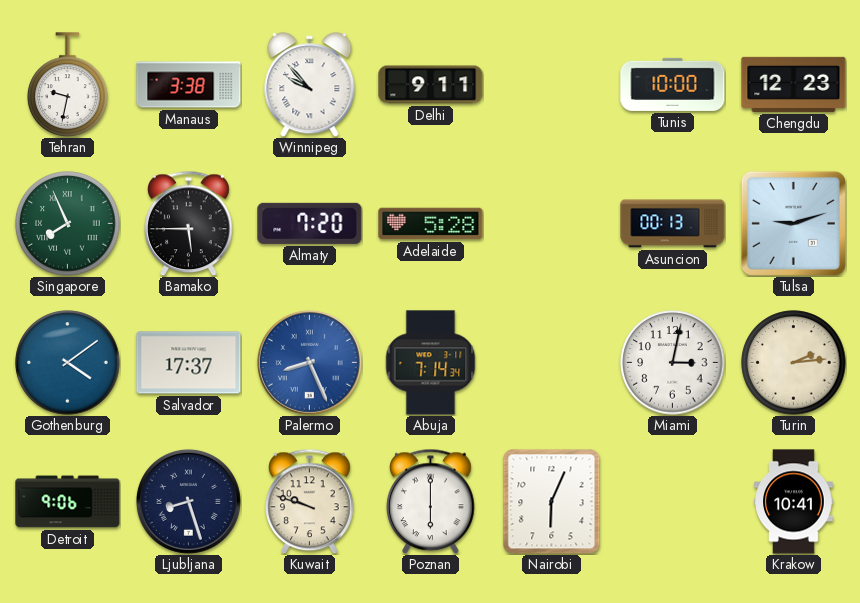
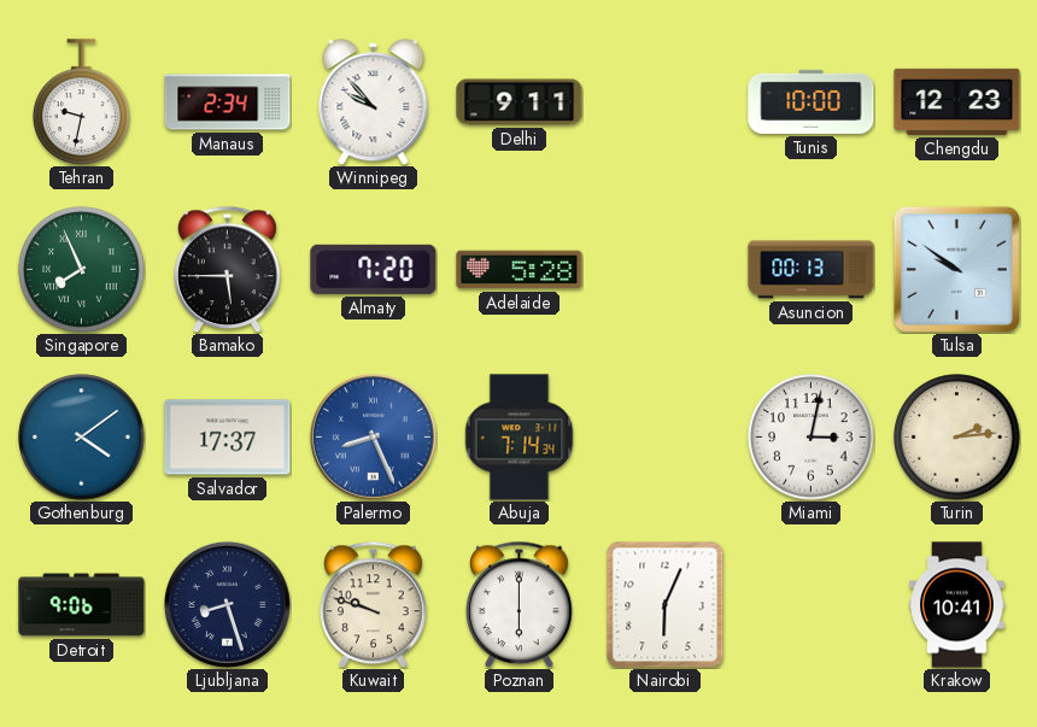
Manaus: 3:38 -> 2:34
Tulsa: 9:12 -> 9:51
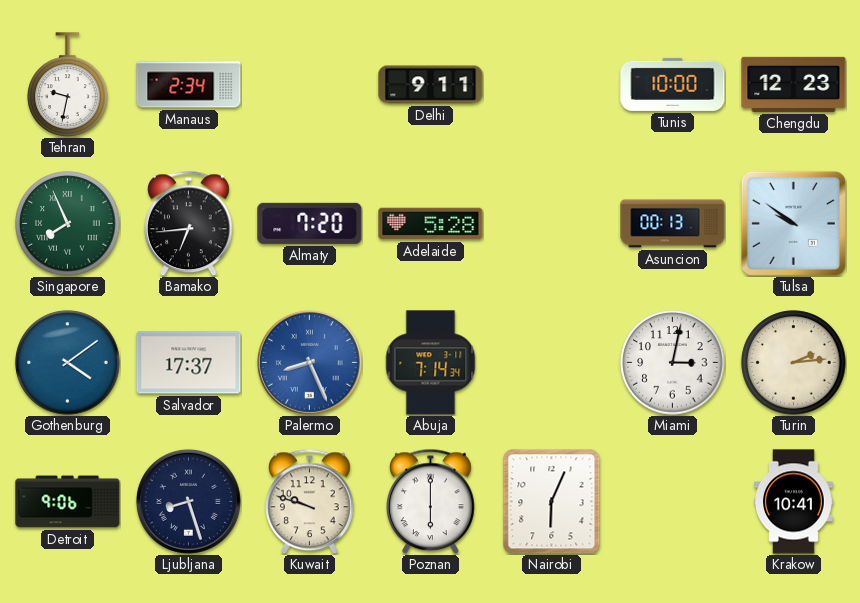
Winnipeg: 9:53 -> none
Bamako: 5:45 -> 6:44
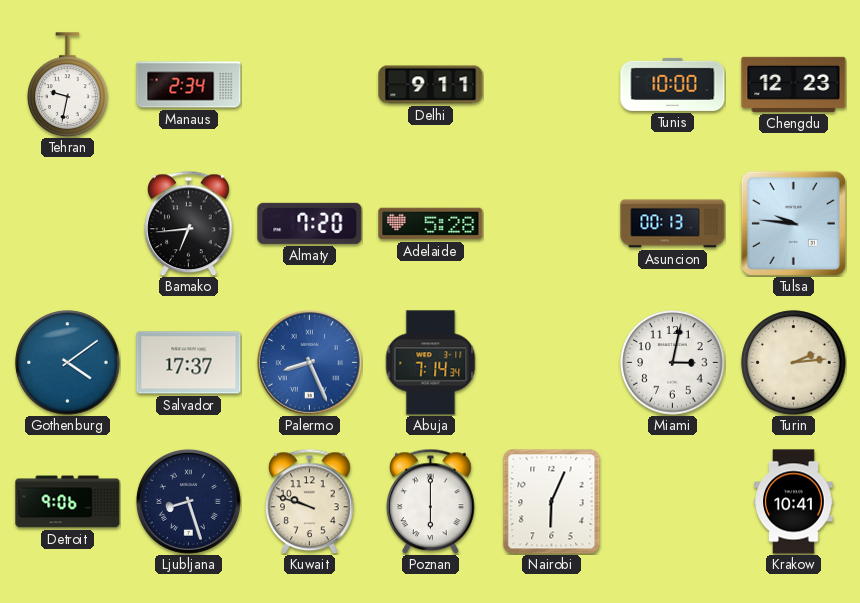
Singapore: 7:56 -> none
Tulsa: 9:51 -> 9:46
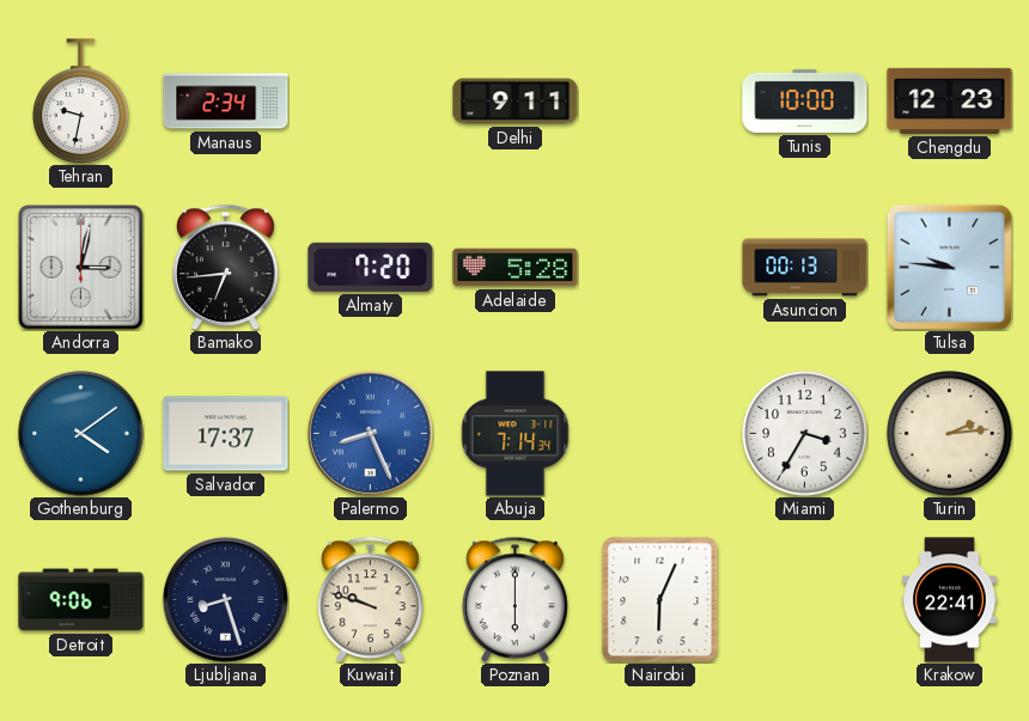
Andorra: none -> 3:02
Miami: 3:02 -> 3:35
Krakow: 10:41 -> 22:41
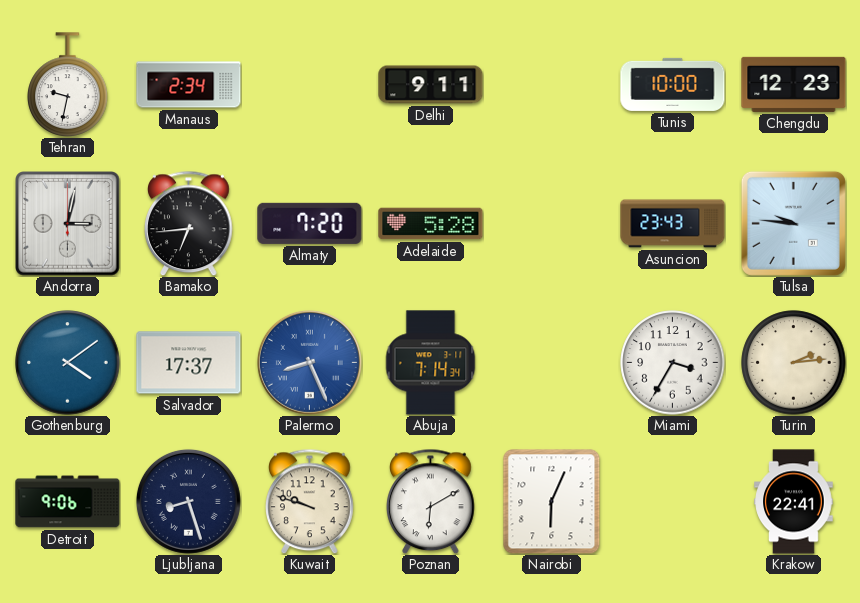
Asuncion: 00:13 -> 23:43
Poznan: 6:00 -> 6:10
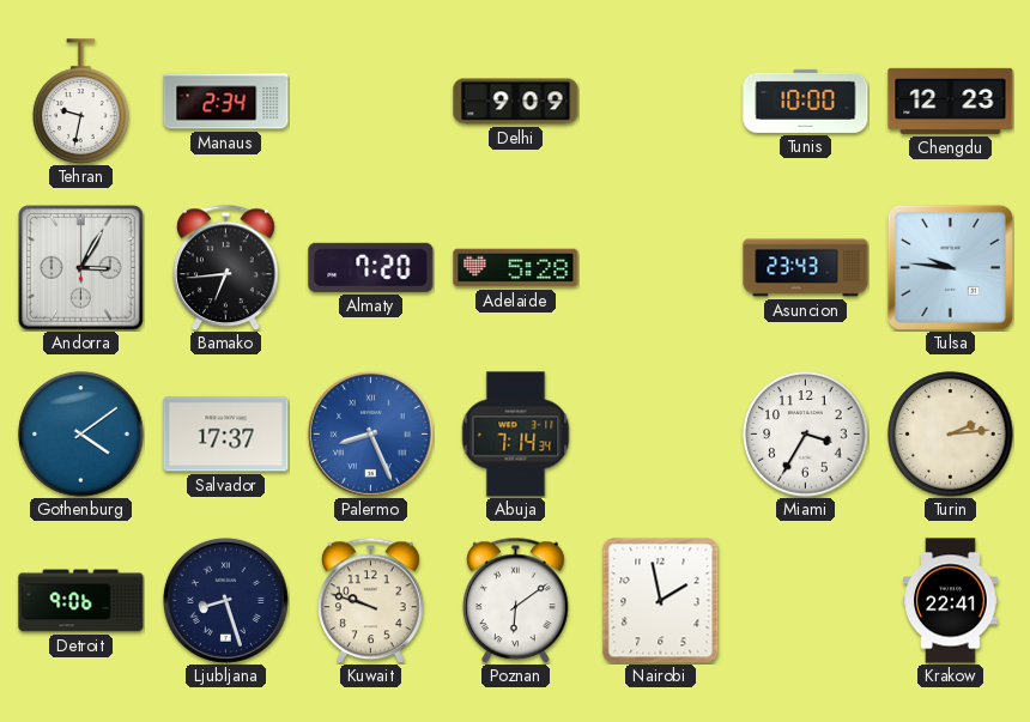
Delhi: 9:11 -> 9:09
Andorra: 3:02 -> 3:05
Poznan: 6:10 -> 6:09
Nairobi: 6:04 -> 1:58
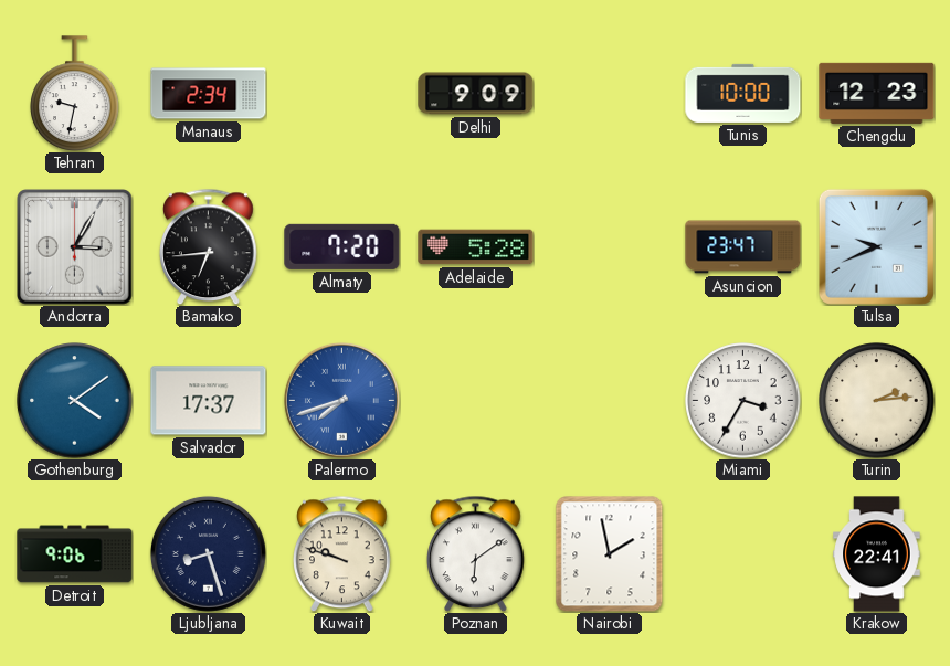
Asuncion: 23:43 -> 23:47
Tulsa: 9:46 -> 9:41
Palermo: 8:26 -> 7:42
Abuja: 7:14 -> none
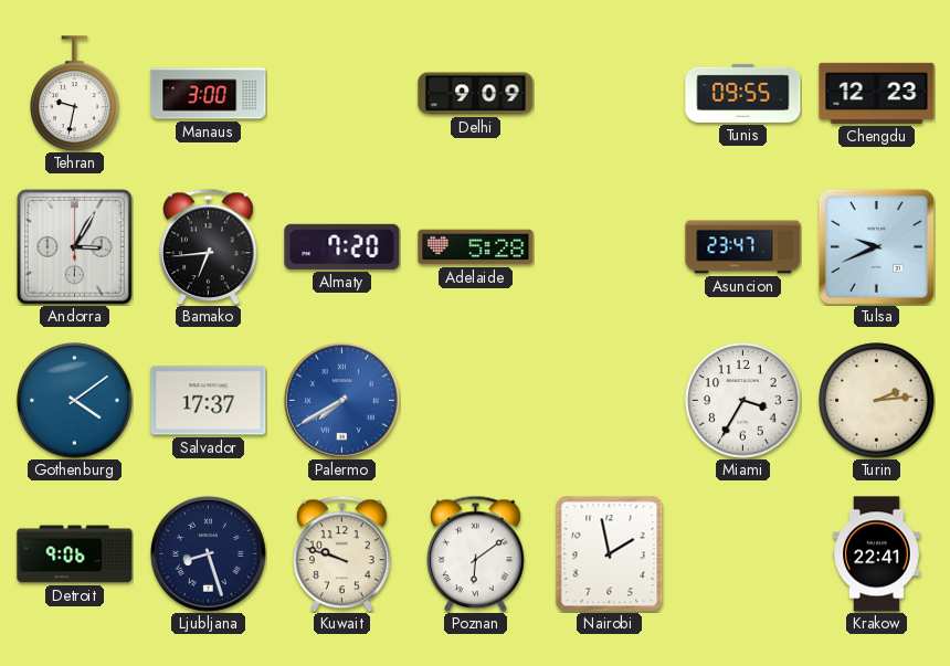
Manaus: 2:34 -> 3:00
Tunis: 10:00 -> 09:55
Palermo: 7:42 -> 7:40
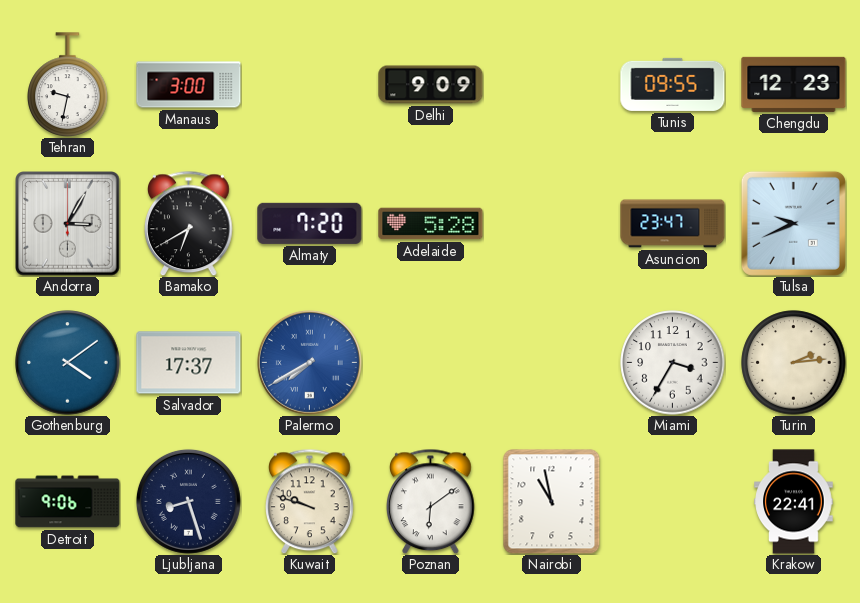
Bamako: 6:44 -> 6:40
Nairobi: 1:58 -> 10:58
